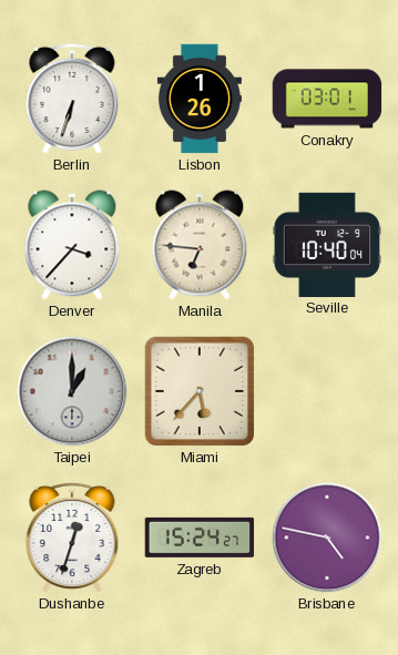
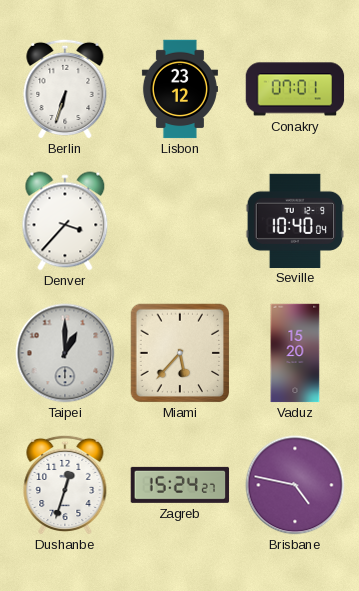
Lisbon: 1:26 -> 23:12
Conakry: 03:01 -> 07:01
Manila: 6:46 -> none
Vaduz: none -> 15:20
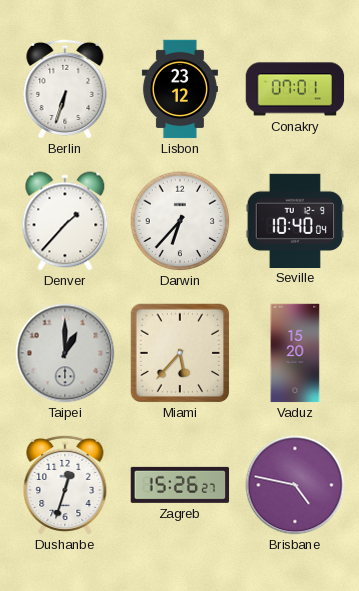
Denver: 3:37 -> 1:37
Darwin: none -> 6:37
Zagreb: 15:24 -> 15:26
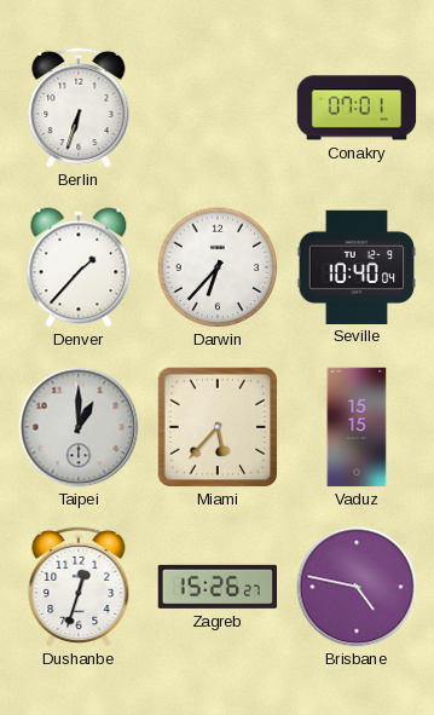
Lisbon: 23:12 -> none
Vaduz: 15:20 -> 15:15
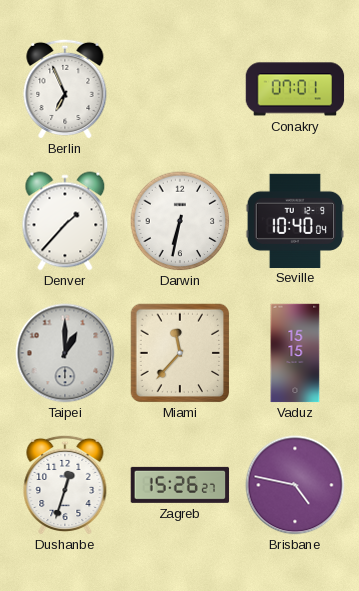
Berlin: 6:33 -> 6:56
Darwin: 6:37 -> 6:32
Miami: 5:37 -> 11:37
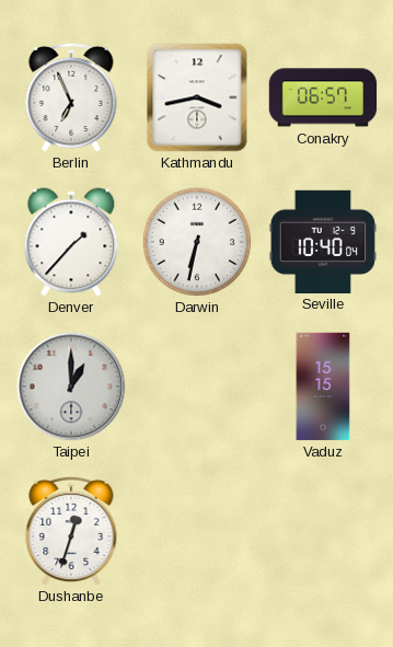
Kathmandu: none -> 3:43
Conakry: 07:01 -> 06:57
Miami: 11:37 -> none
Zagreb: 15:26 -> none
Brisbane: 4:47 -> none
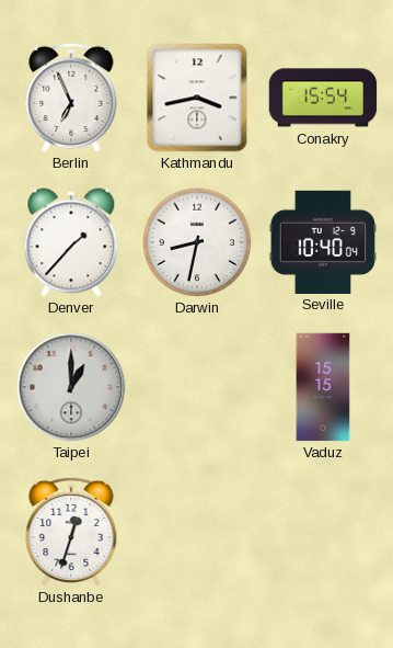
Conakry: 06:57 -> 15:54
Darwin: 6:32 -> 8:32
